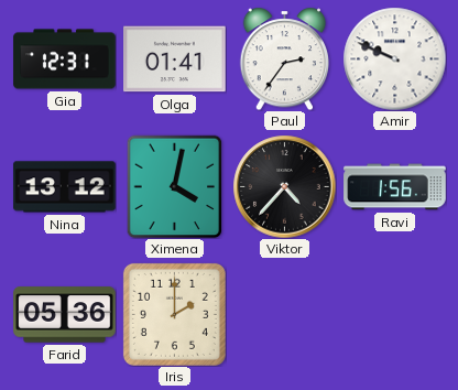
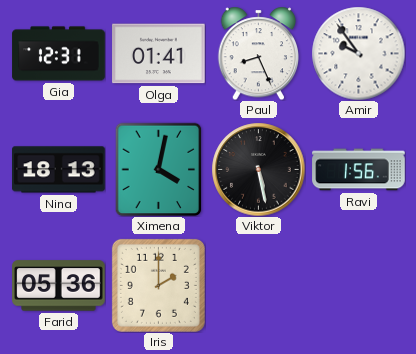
Paul: 2:36 -> 8:26
Amir: 9:49 -> 9:54
Nina: 13:12 -> 18:13
Viktor: 4:37 -> 5:28
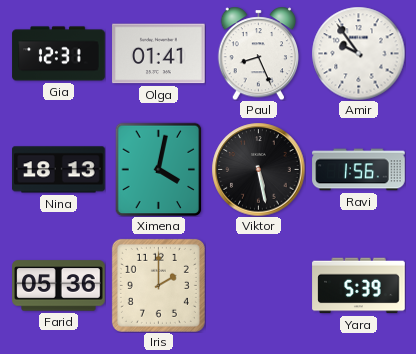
Yara: none -> 5:39
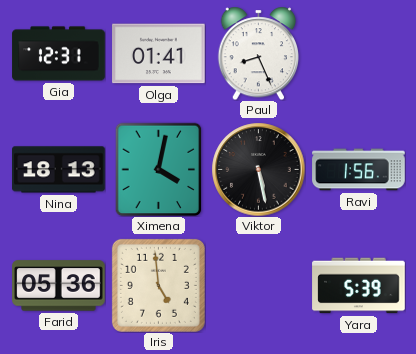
Amir: 9:54 -> none
Iris: 2:00 -> 4:59
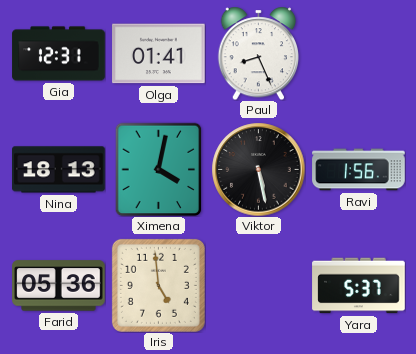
Yara: 5:39 -> 5:37
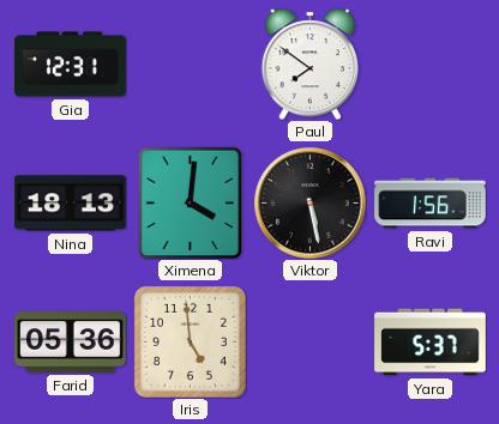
Olga: 01:41 -> none
Paul: 8:26 -> 7:51
Ximena: 4:02 -> 4:01
